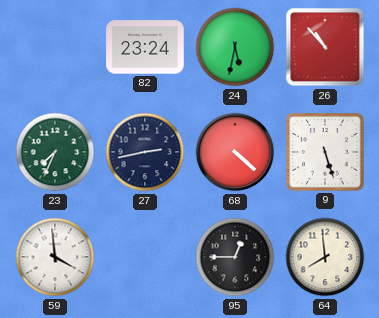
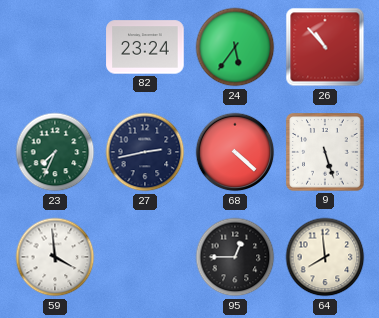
24: 5:32 -> 5:36
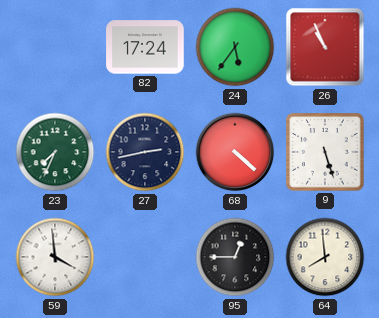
82: 23:24 -> 17:24
26: 10:53 -> 10:56
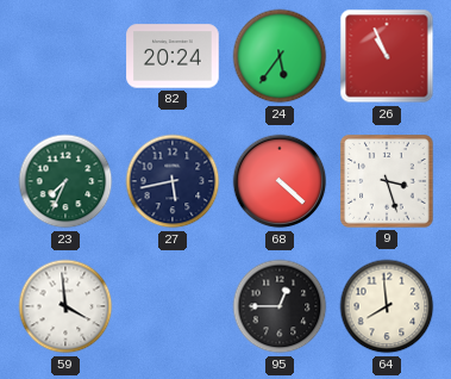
82: 17:24 -> 20:24
27: 2:43 -> 5:43
9: 5:27 -> 3:27
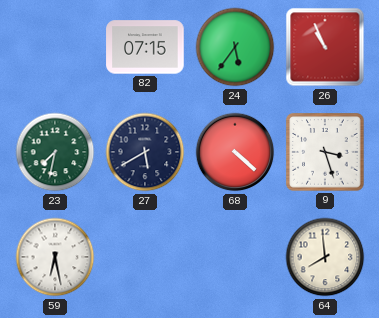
82: 20:24 -> 07:15
23: 7:34 -> 7:32
27: 5:43 -> 5:40
59: 3:59 -> 6:28
95: 12:45 -> none
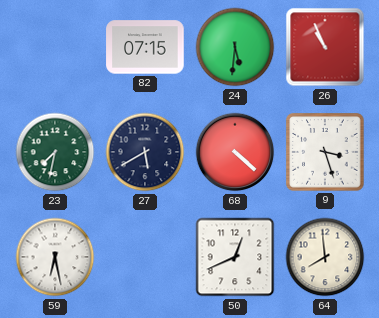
24: 5:36 -> 5:31
50: none -> 12:41
